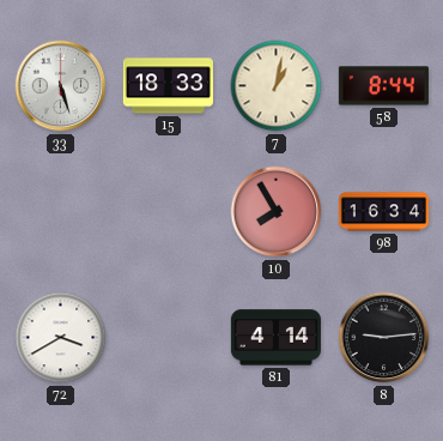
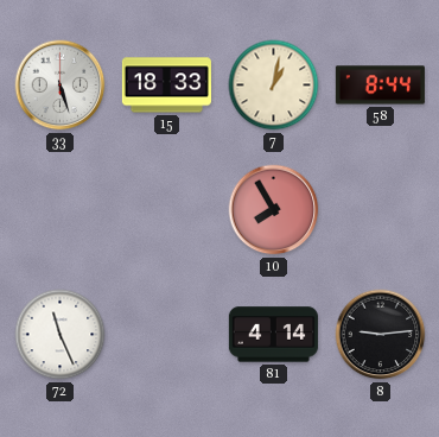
98: 16:34 -> none
72: 3:40 -> 11:26
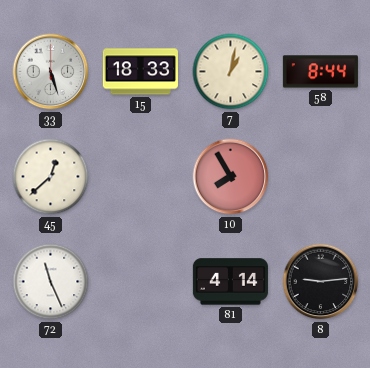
45: none -> 12:38
